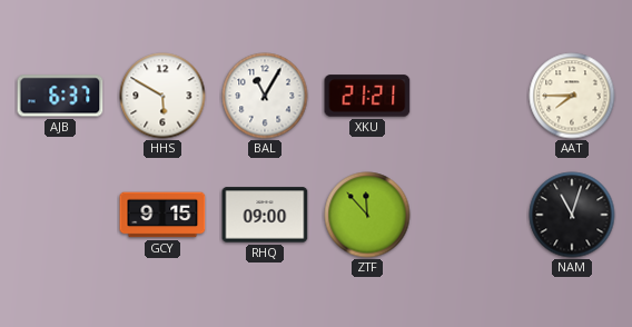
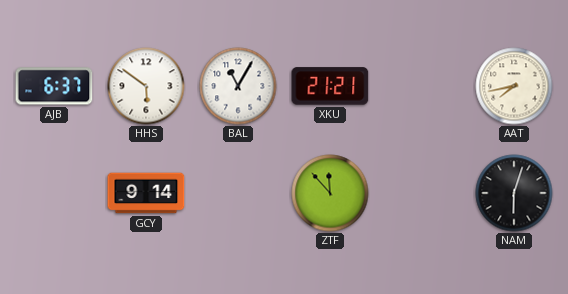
HHS: 5:50 -> 5:51
AAT: 7:45 -> 7:43
GCY: 9:15 -> 9:14
RHQ: 09:00 -> none
NAM: 11:03 -> 6:03
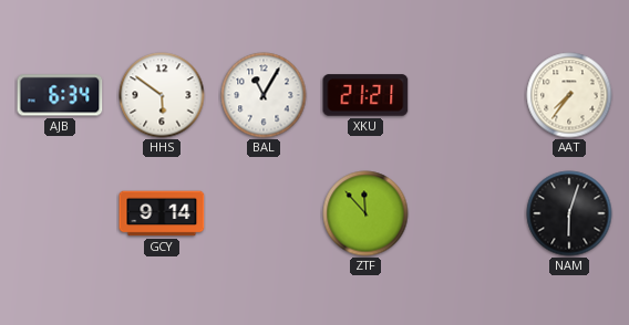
AJB: 6:37 -> 6:34
AAT: 7:43 -> 7:36
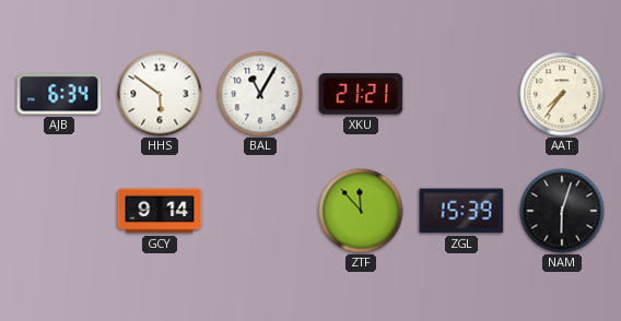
ZGL: none -> 15:39
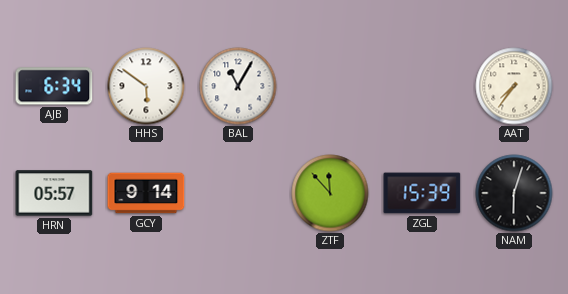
XKU: 21:21 -> none
HRN: none -> 05:57
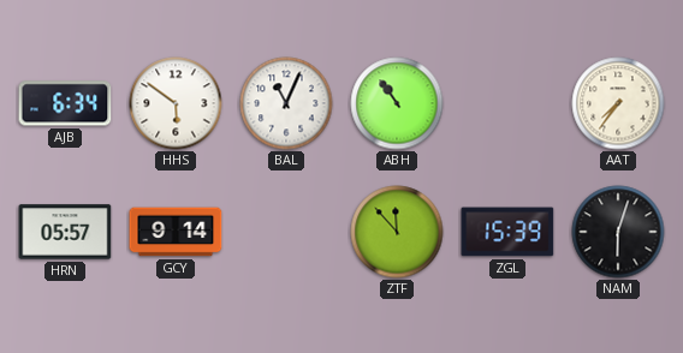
BAL: 11:05 -> 11:04
ABH: none -> 10:54
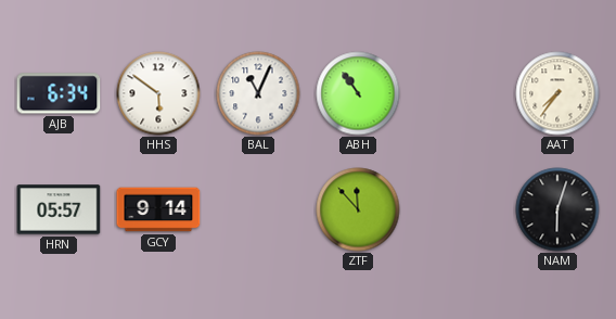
ZGL: 15:39 -> none
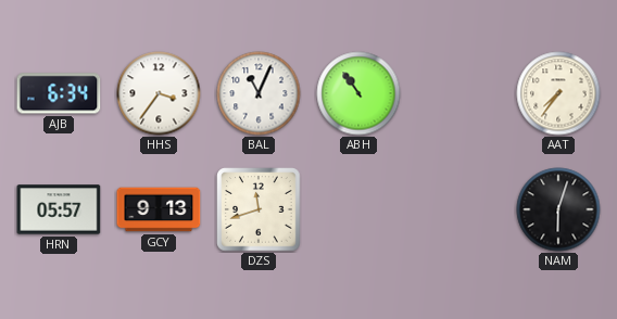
HHS: 5:51 -> 3:36
GCY: 9:14 -> 9:13
DZS: none -> 11:42
ZTF: 11:53 -> none
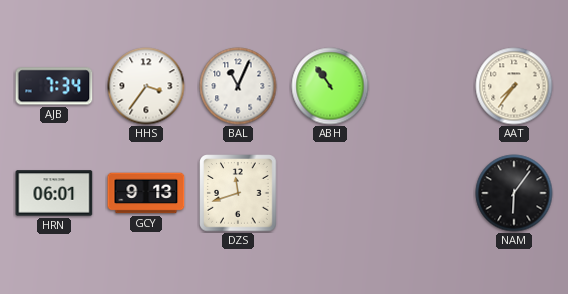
AJB: 6:34 -> 7:34
HRN: 05:57 -> 06:01
NAM: 6:03 -> 6:06
